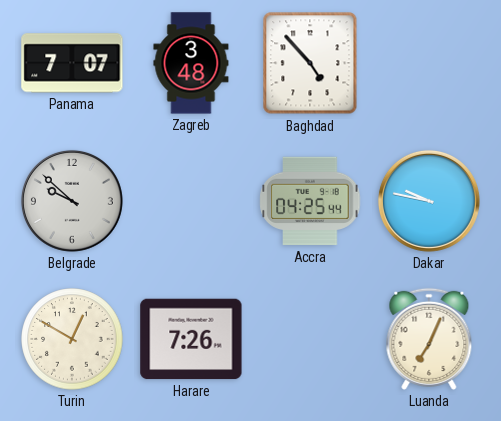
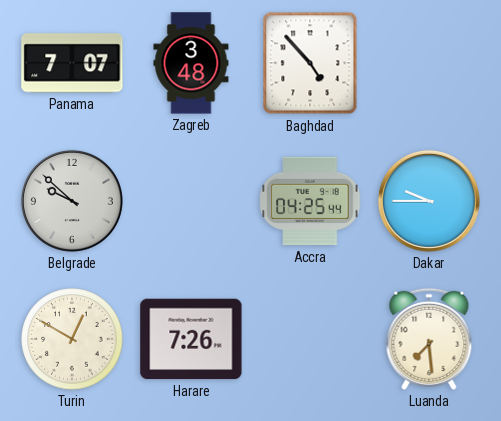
Dakar: 9:47 -> 9:45
Luanda: 7:04 -> 7:29
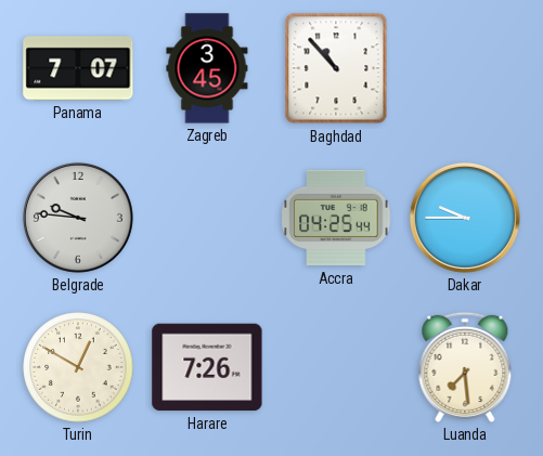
Zagreb: 3:48 -> 3:45
Baghdad: 4:53 -> 10:53
Belgrade: 9:52 -> 9:46
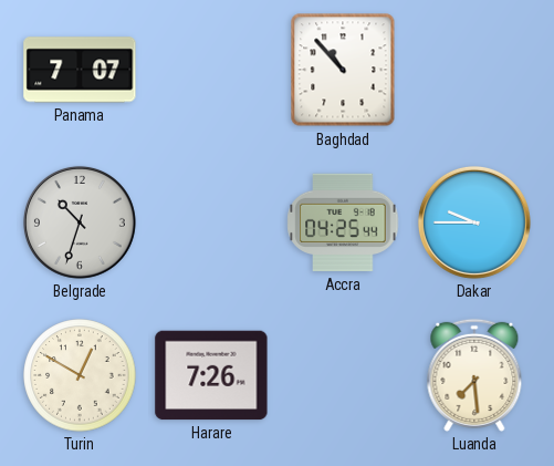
Zagreb: 3:45 -> none
Belgrade: 9:46 -> 10:33
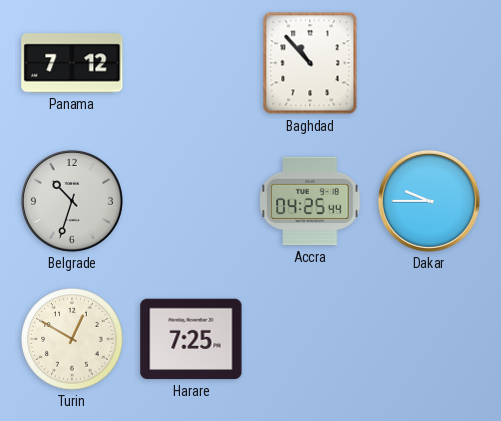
Panama: 7:07 -> 7:12
Harare: 7:26 -> 7:25
Luanda: 7:29 -> none
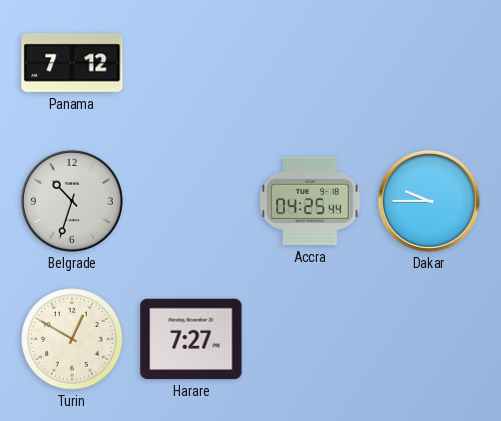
Baghdad: 10:53 -> none
Harare: 7:25 -> 7:27
